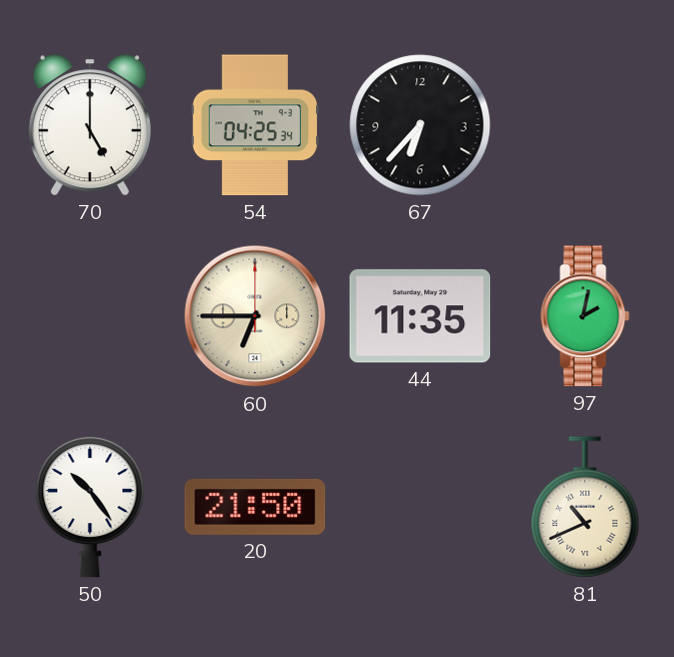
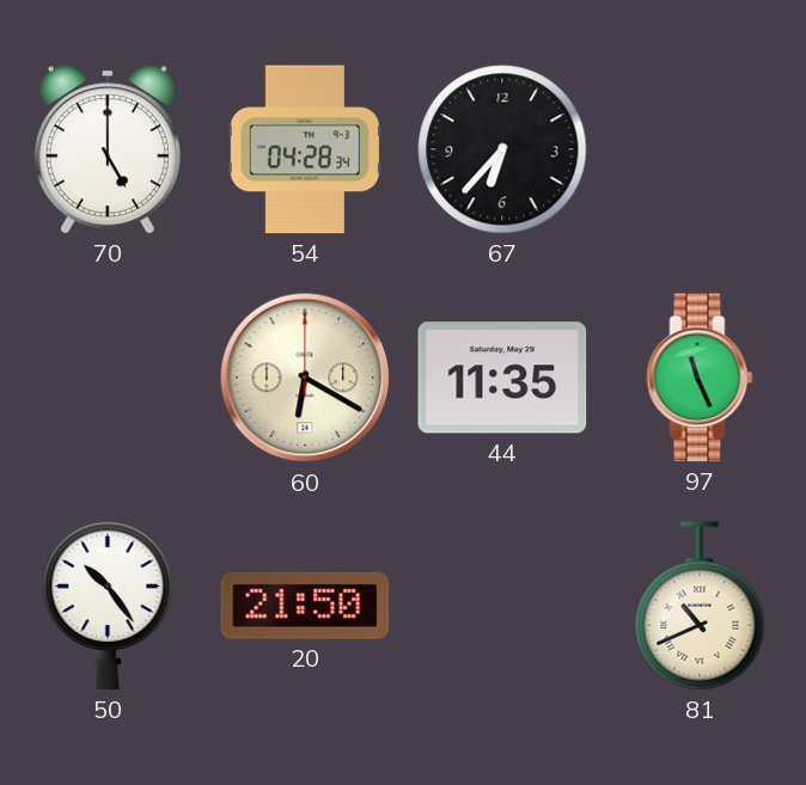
54: 04:25 -> 04:28
60: 6:45 -> 6:20
97: 2:02 -> 11:26
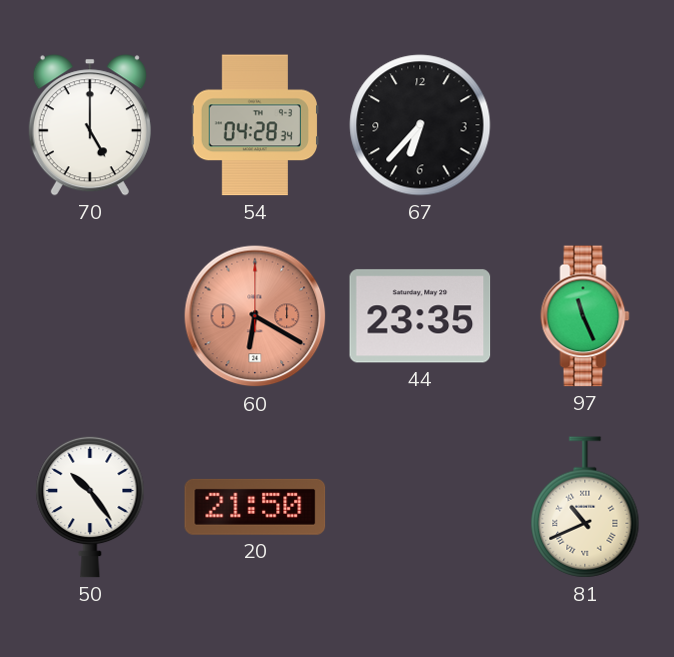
60 dial: cream -> salmon
44: 11:35 -> 23:35
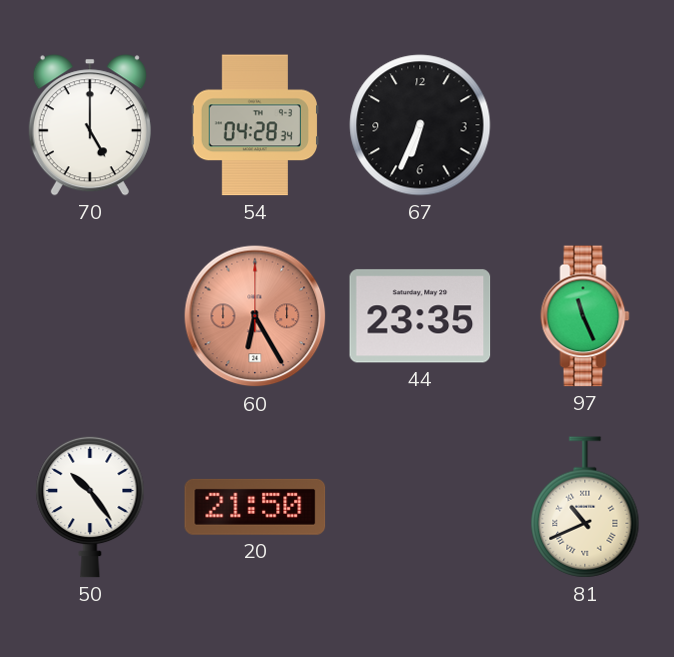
67: 6:37 -> 6:34
60: 6:20 -> 6:25
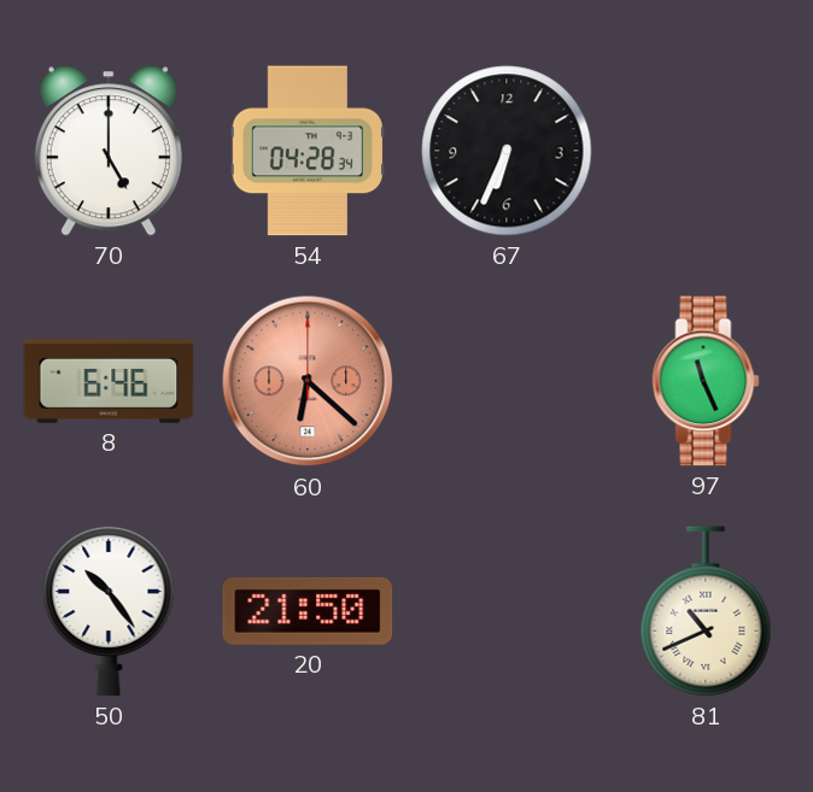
8: none -> 6:46
60: 6:25 -> 6:22
44: 23:35 -> none
